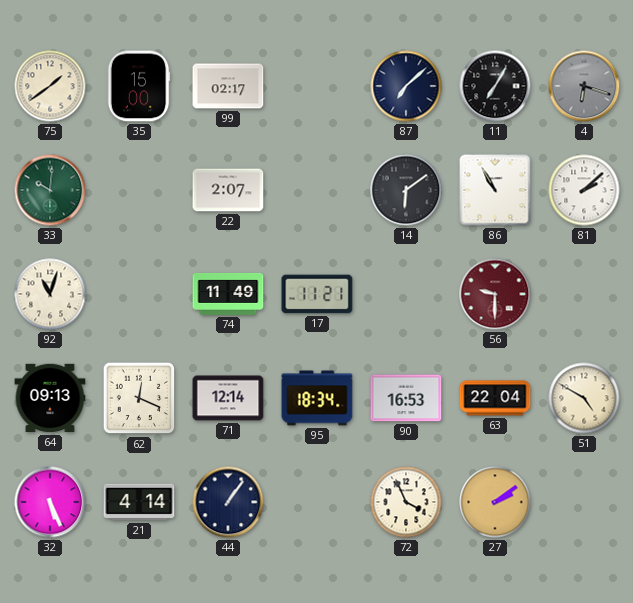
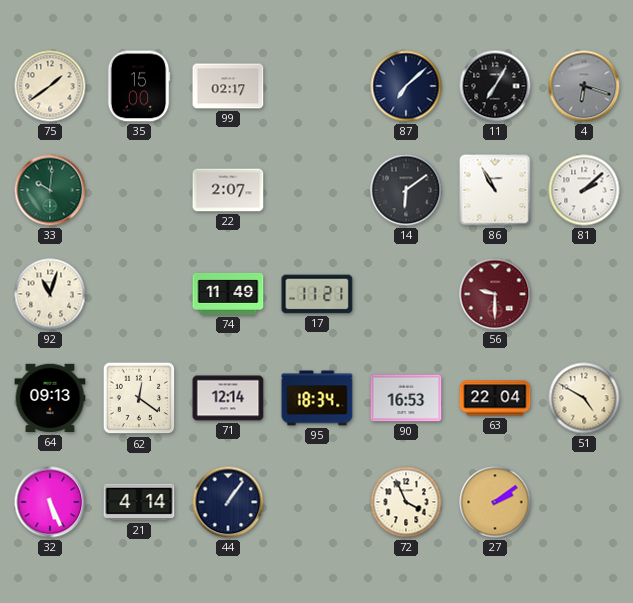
62: 12:19 -> 12:21
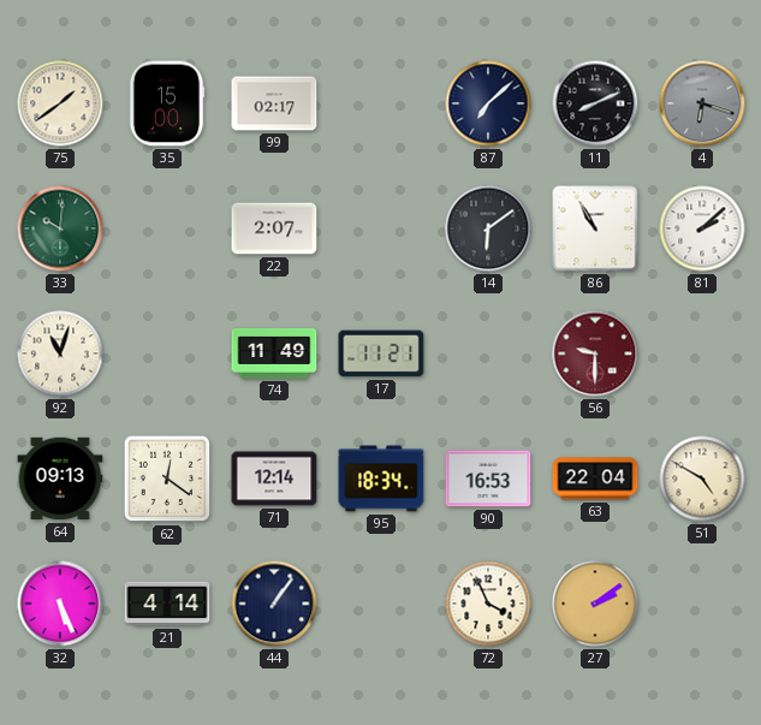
11: 7:05 -> 8:11
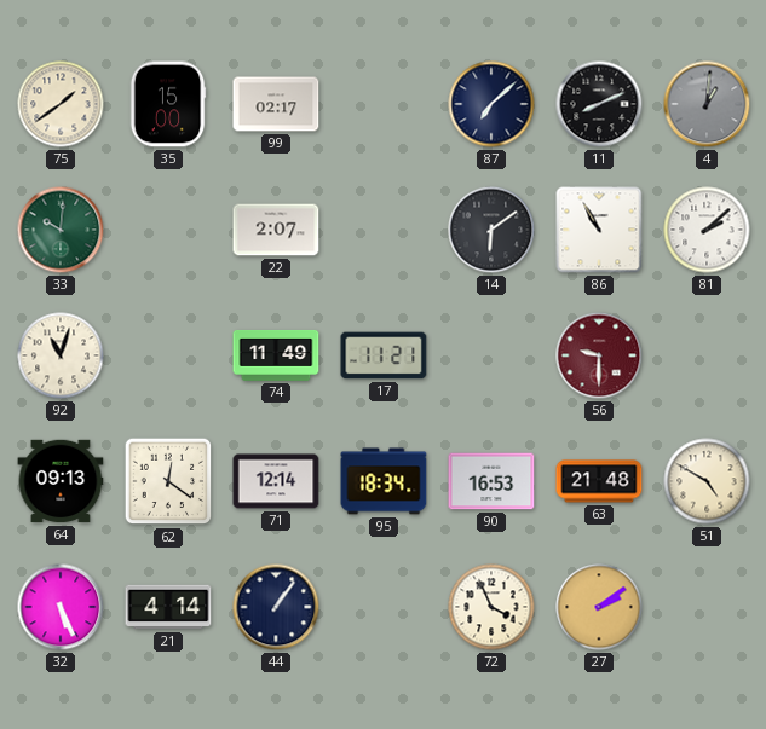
4: 6:18 -> 1:01
63: 22:04 -> 21:48
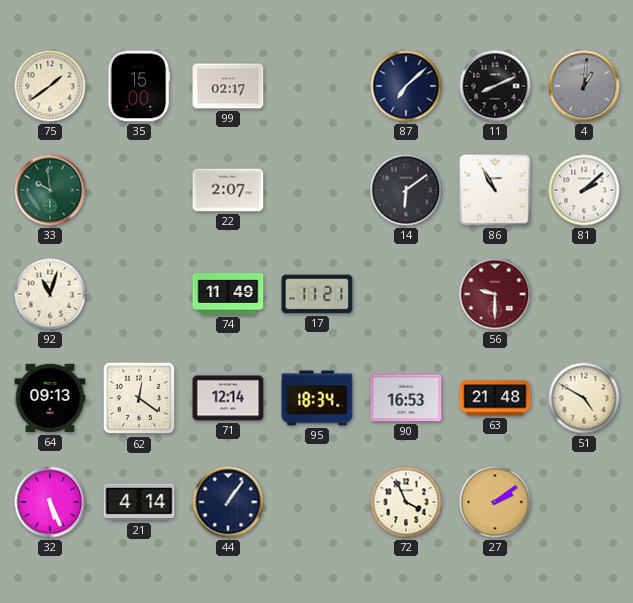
33: 10:01 -> 9:59
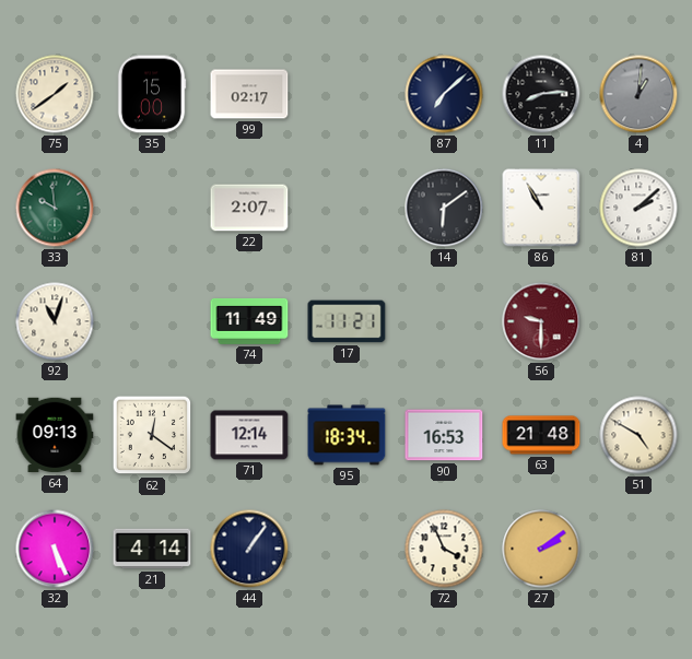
11: 8:11 -> 8:14
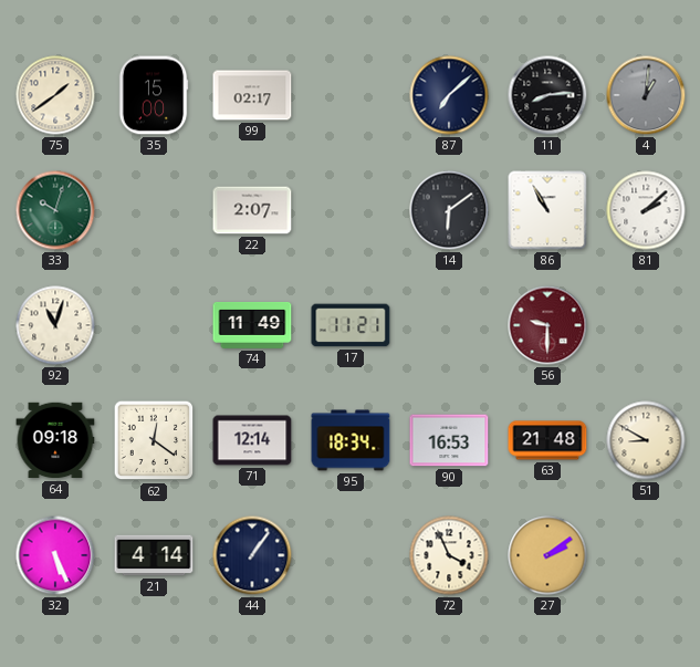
33: 9:59 -> 10:03
64: 09:13 -> 09:18
51: 4:50 -> 8:50
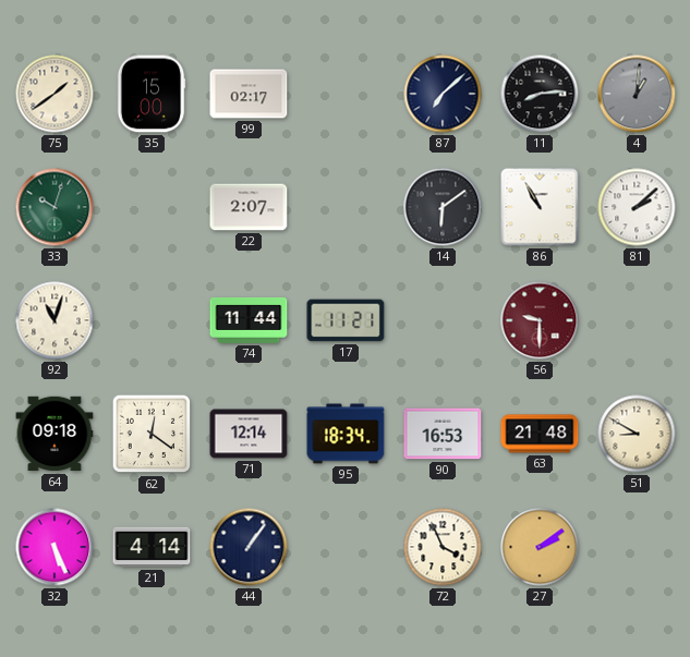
74: 11:49 -> 11:44
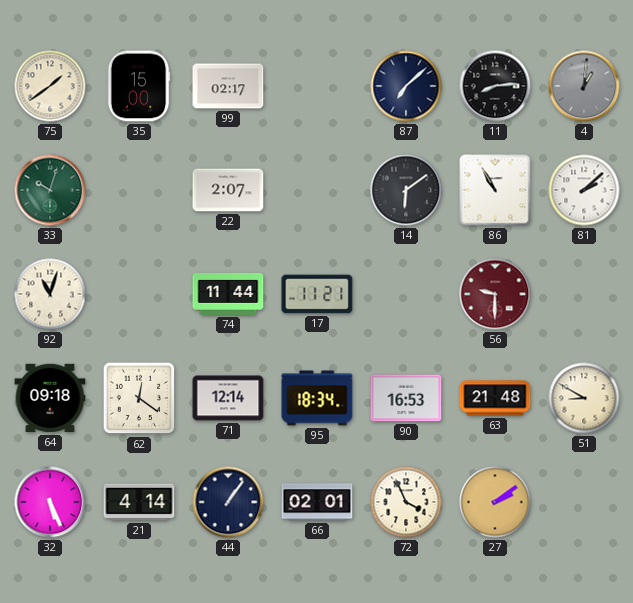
66: none -> 02:01
